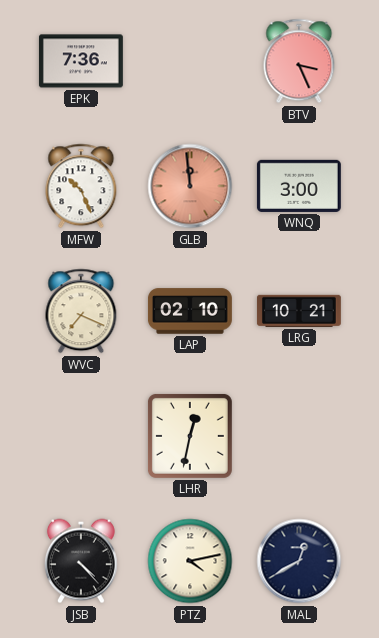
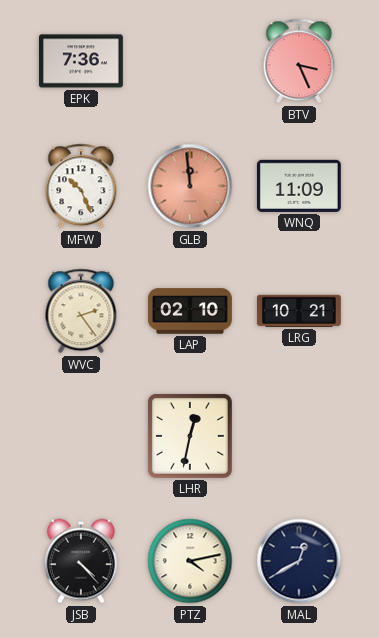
WNQ: 3:00 -> 11:09
WVC: 7:19 -> 2:24
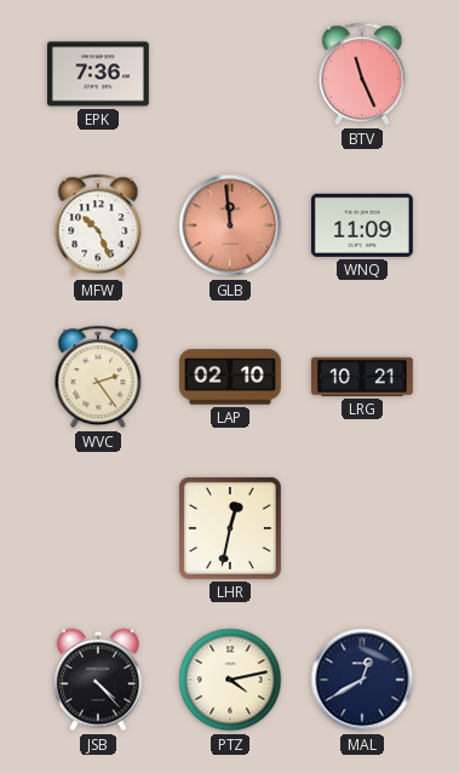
BTV: 3:26 -> 11:26
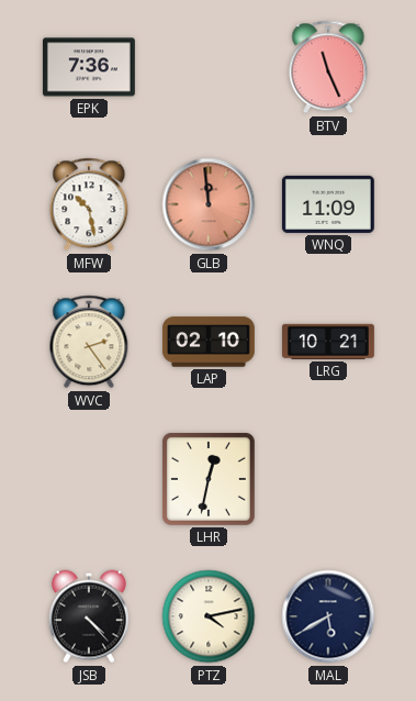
MFW: 10:26 -> 10:28
MAL: 12:40 -> 5:40
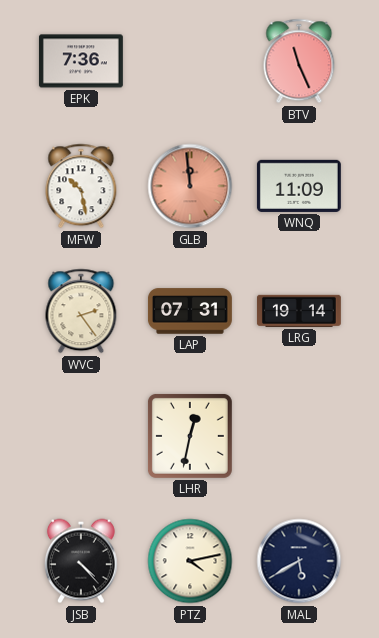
LAP: 02:10 -> 07:31
LRG: 10:21 -> 19:14
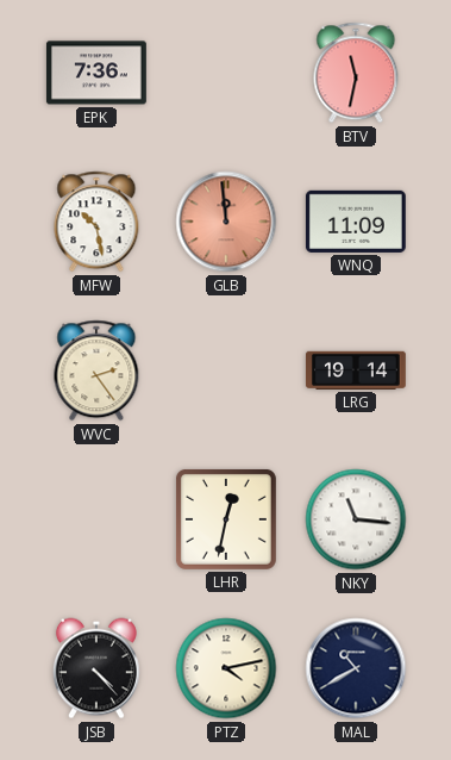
BTV: 11:26 -> 11:32
LAP: 07:31 -> none
NKY: none -> 11:16
MAL: 5:40 -> 10:40
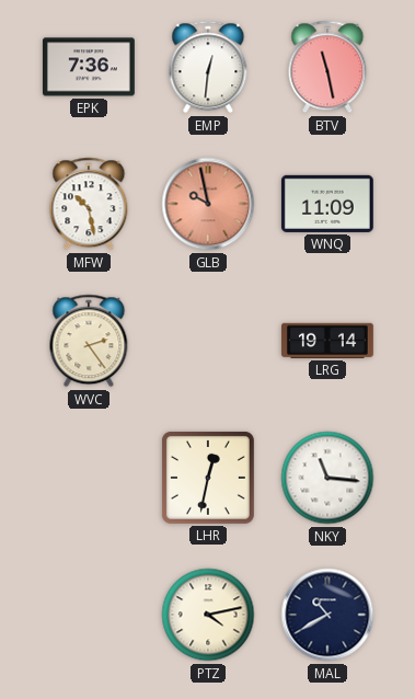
EMP: none -> 12:31
BTV: 11:32 -> 11:28
GLB: 11:59 -> 9:58
JSB: 4:23 -> none
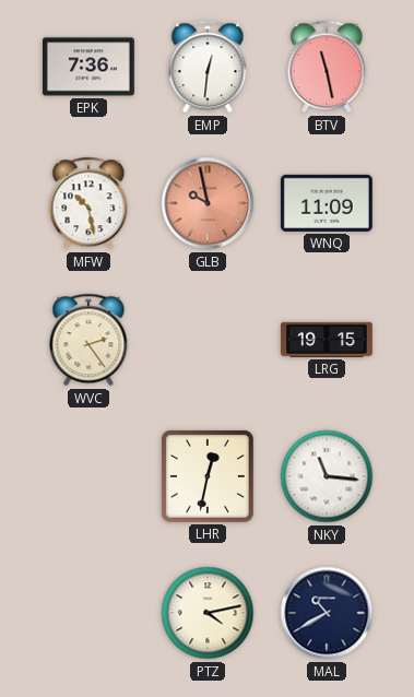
LRG: 19:14 -> 19:15
